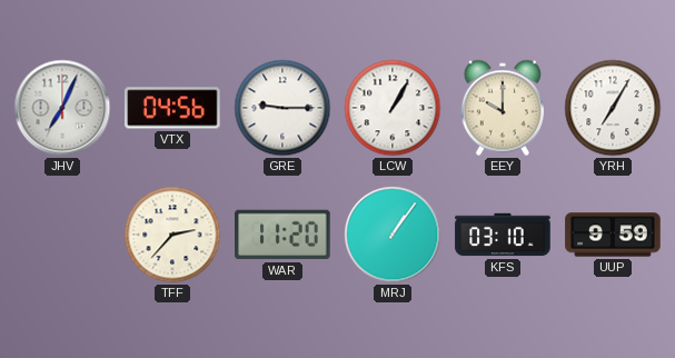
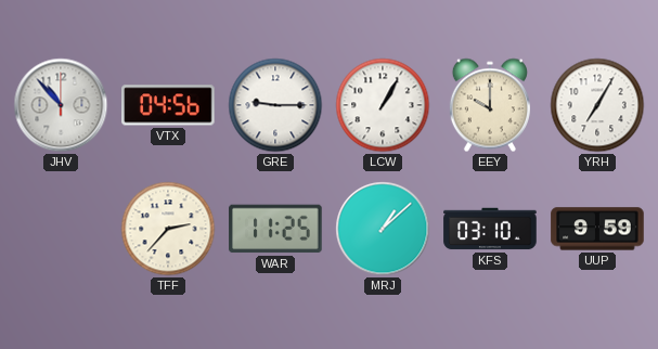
JHV: 7:04 -> 10:53
WAR: 11:20 -> 11:25
MRJ: 1:06 -> 1:08
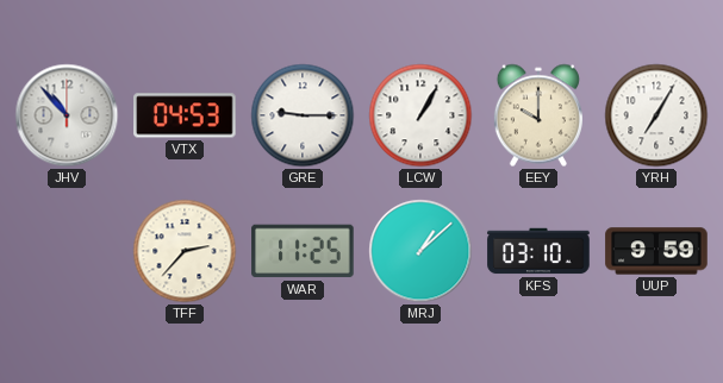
VTX: 04:56 -> 04:53
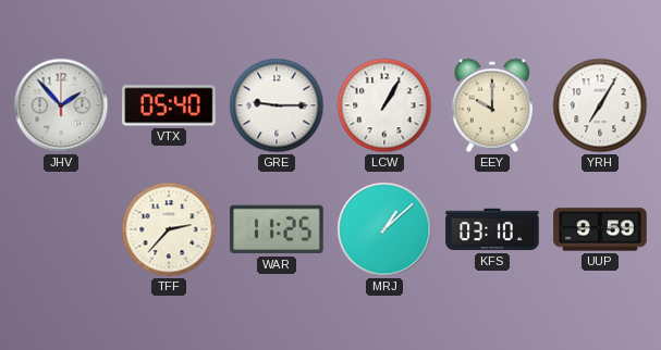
JHV: 10:53 -> 1:53
VTX: 04:53 -> 05:40
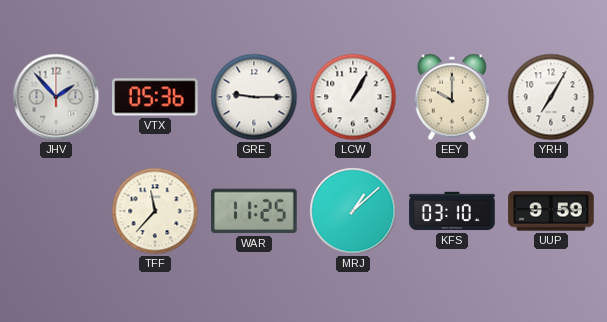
VTX: 05:40 -> 05:36
TFF: 2:37 -> 11:37
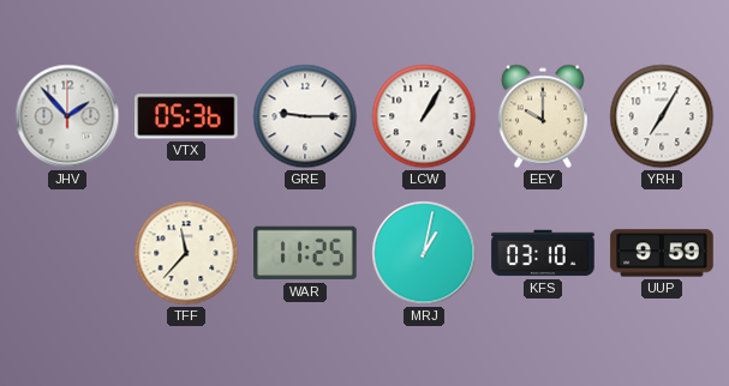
MRJ: 1:08 -> 1:02
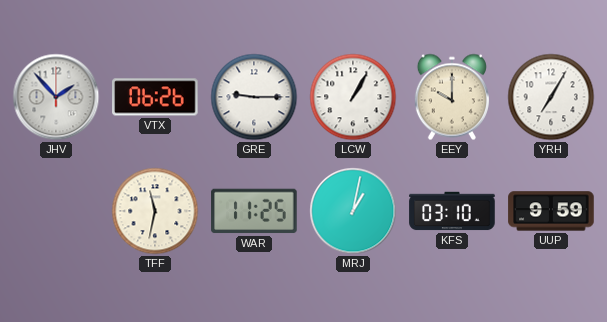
VTX: 05:36 -> 06:26
TFF: 11:37 -> 11:32
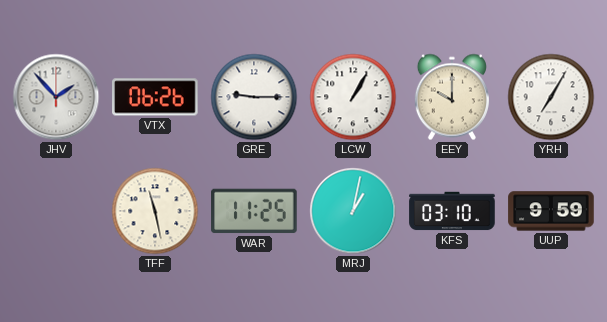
TFF: 11:32 -> 11:28
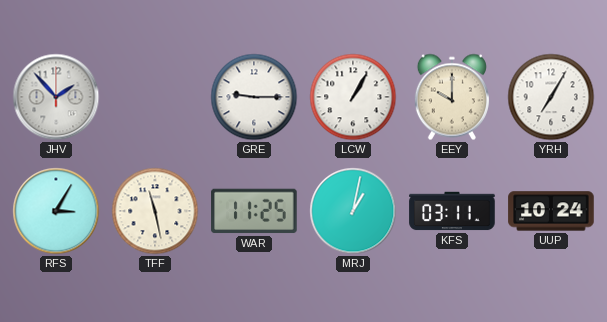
VTX: 06:26 -> none
RFS: none -> 3:05
KFS: 03:10 -> 03:11
UUP: 9:59 -> 10:24
